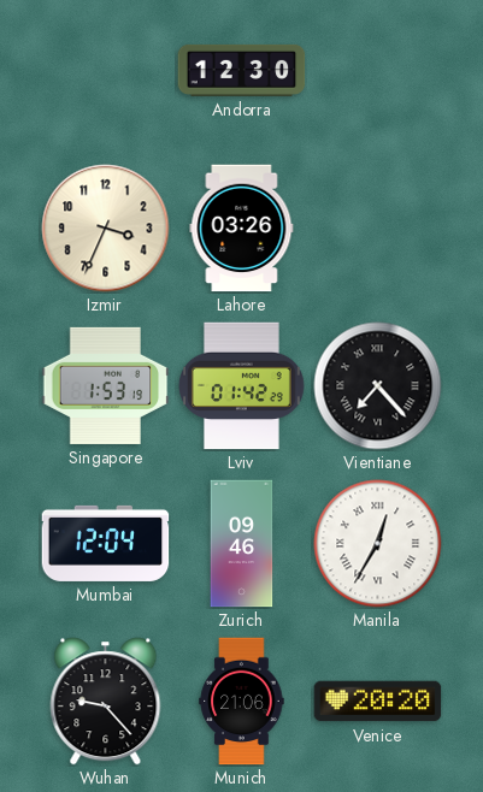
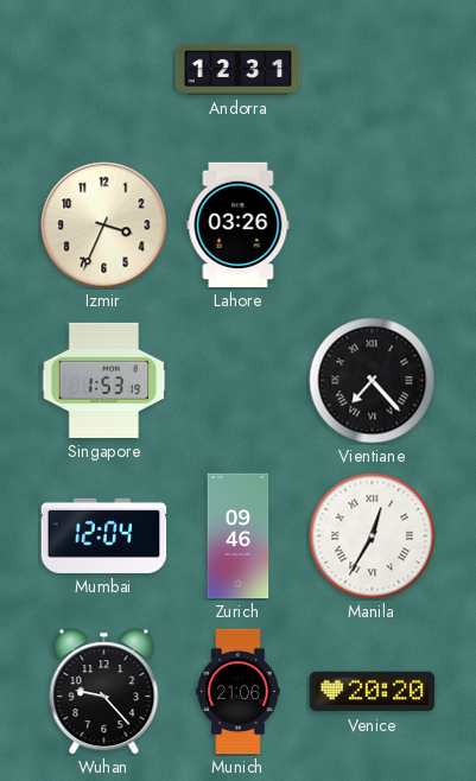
Andorra: 12:30 -> 12:31
Lviv: 01:42 -> none
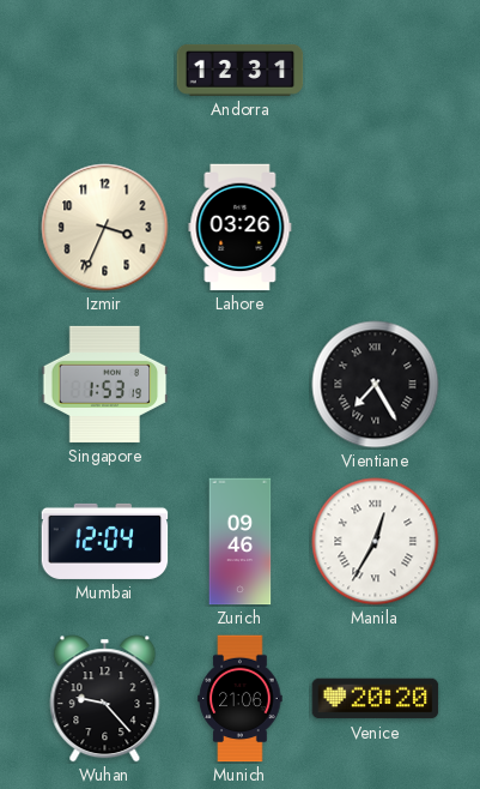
Vientiane: 7:23 -> 7:25
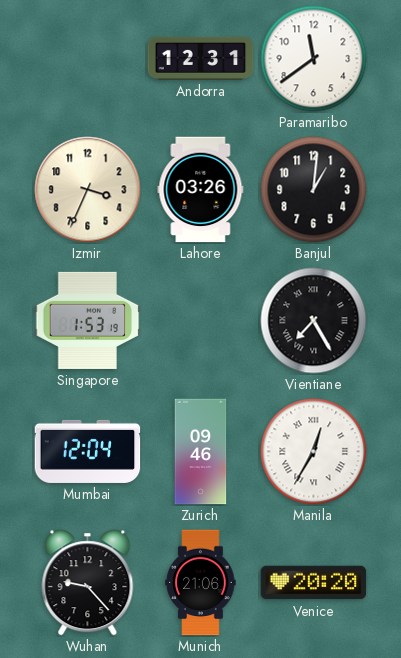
Paramaribo: none -> 11:39
Banjul: none -> 1:01
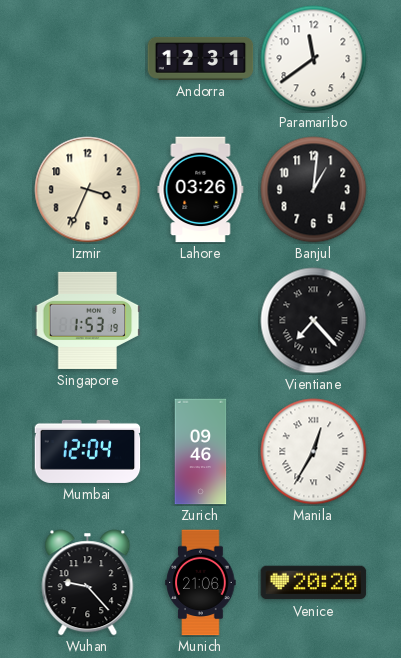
Vientiane: 7:25 -> 7:23
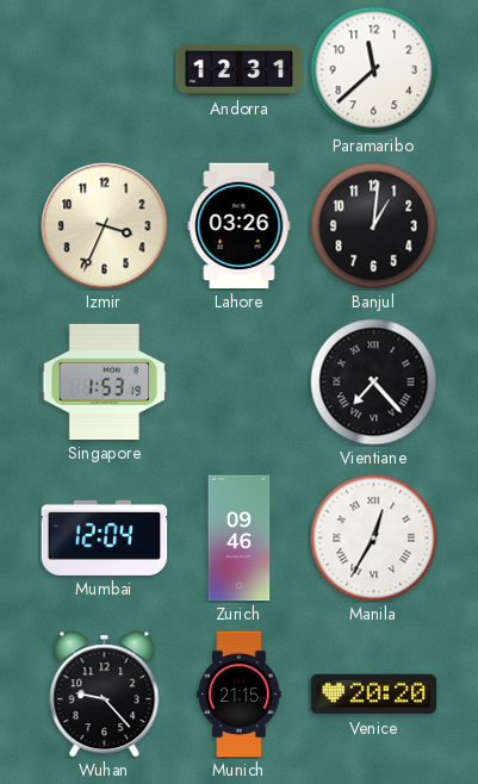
Paramaribo: 11:39 -> 11:38
Munich: 21:06 -> 21:15
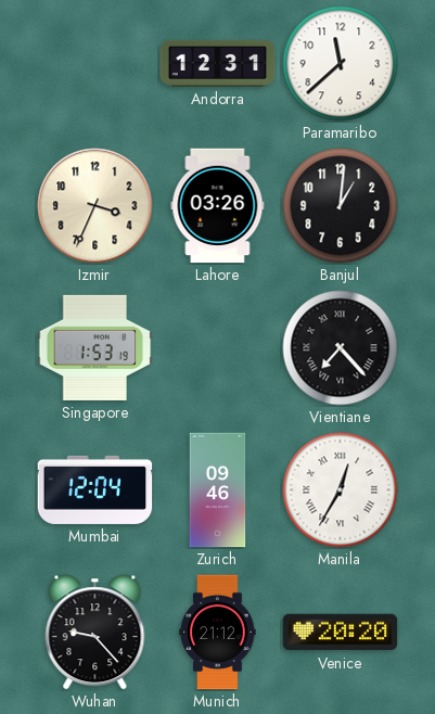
Munich: 21:15 -> 21:12
